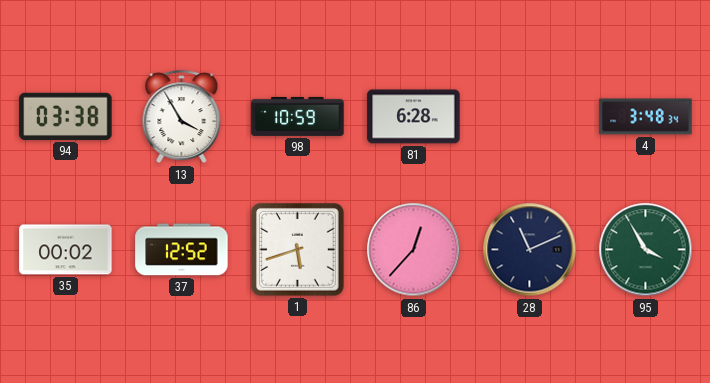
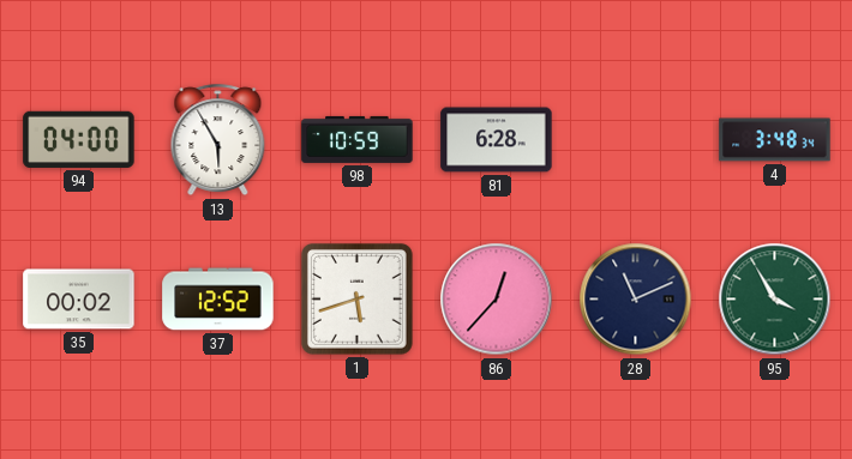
94: 03:38 -> 04:00
13: 3:55 -> 5:55
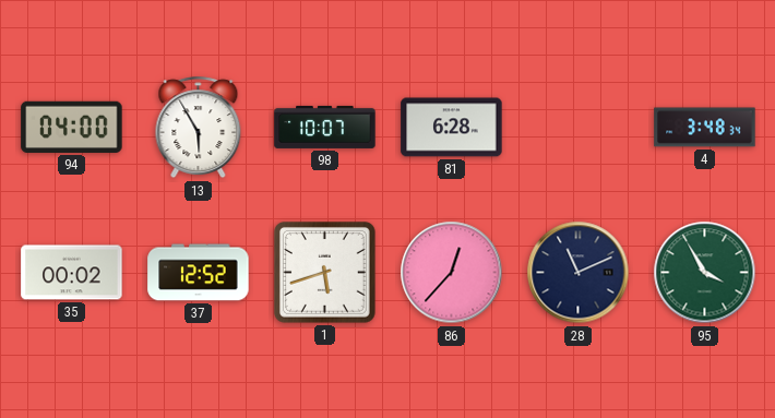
98: 10:59 -> 10:07
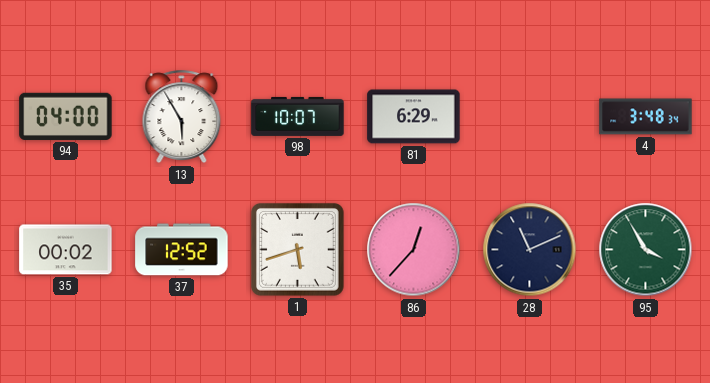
81: 6:28 -> 6:29
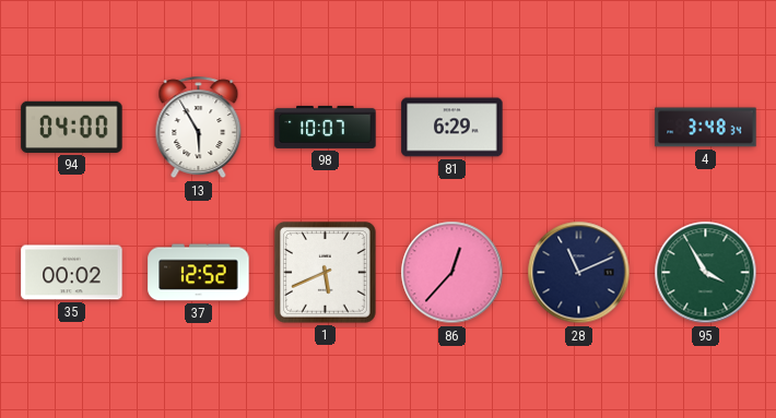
1: 5:42 -> 5:41
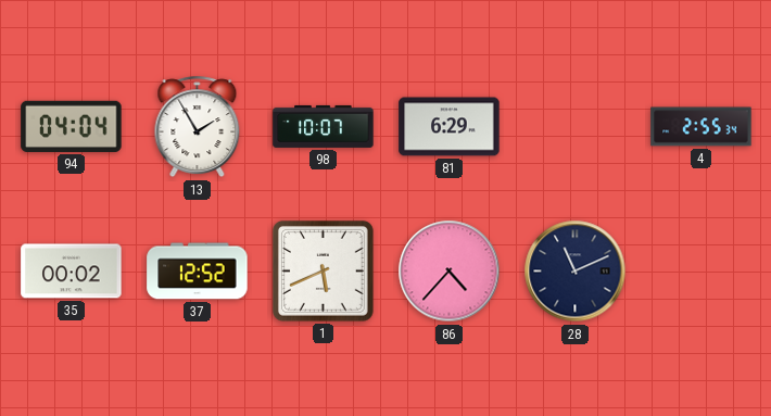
94: 04:00 -> 04:04
13: 5:55 -> 1:55
4: 3:48 -> 2:55
86: 12:37 -> 4:37
95: 3:55 -> none
